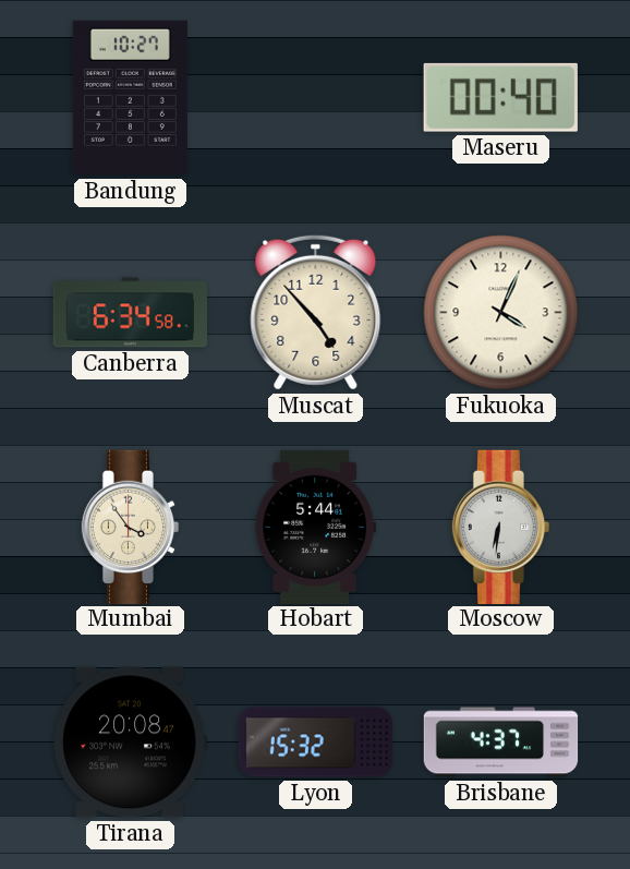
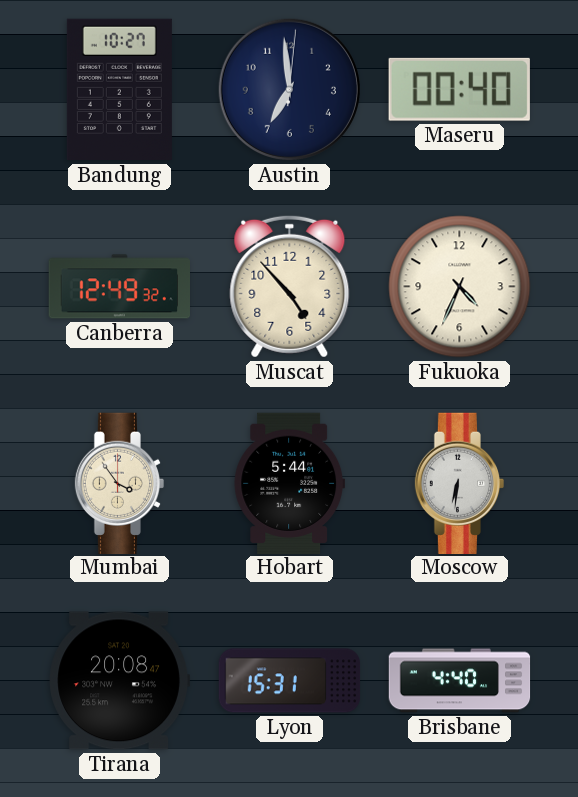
Austin: none -> 6:59
Canberra: 6:34 -> 12:49
Fukuoka: 4:04 -> 4:34
Lyon: 15:32 -> 15:31
Brisbane: 4:37 -> 4:40
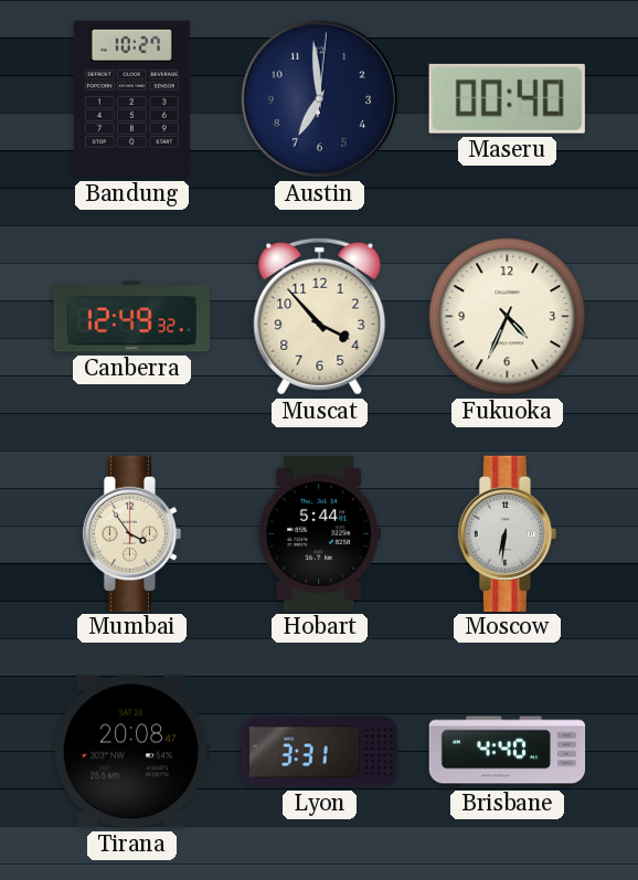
Muscat: 4:53 -> 3:53
Lyon: 15:31 -> 3:31
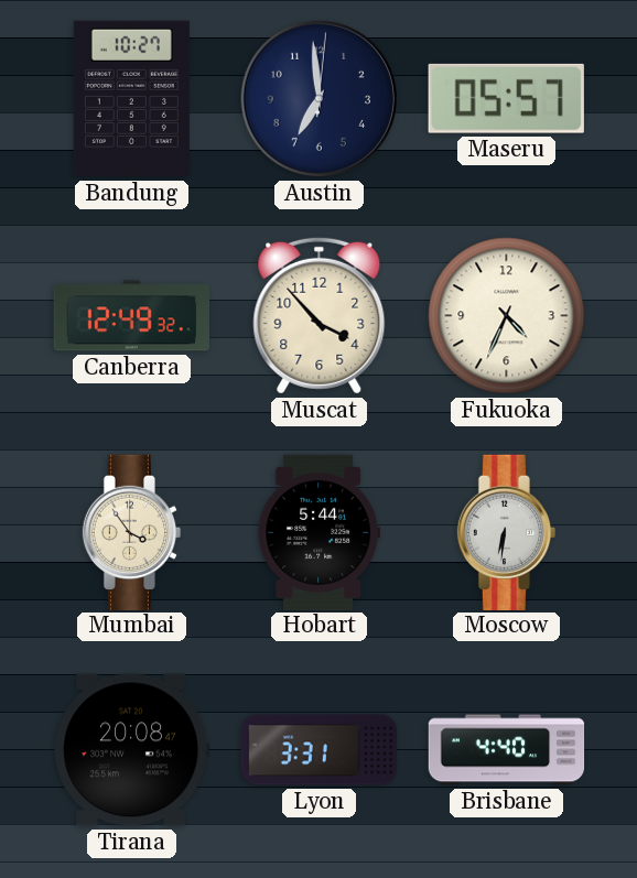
Maseru: 00:40 -> 05:57
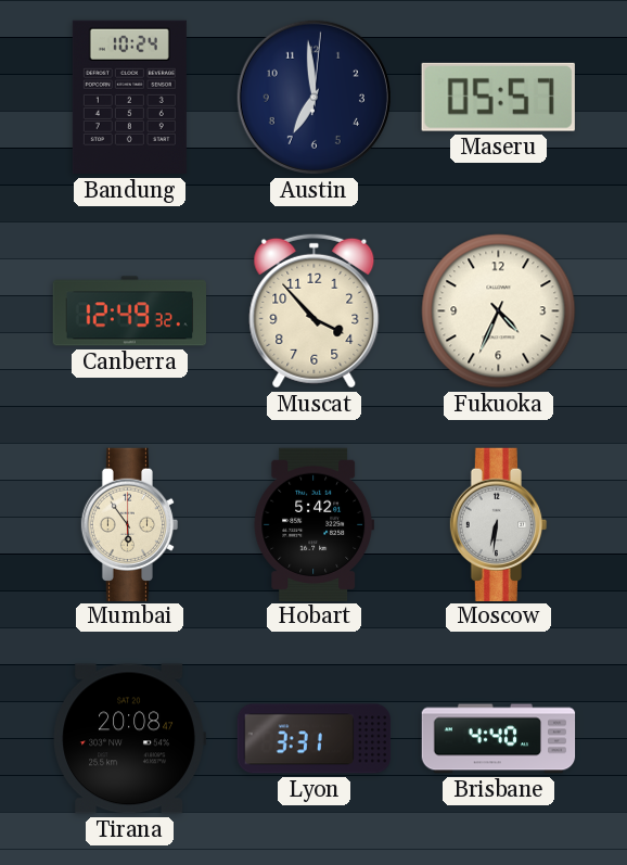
Bandung: 10:27 -> 10:24
Mumbai: 3:54 -> 5:54
Hobart: 5:44 -> 5:42
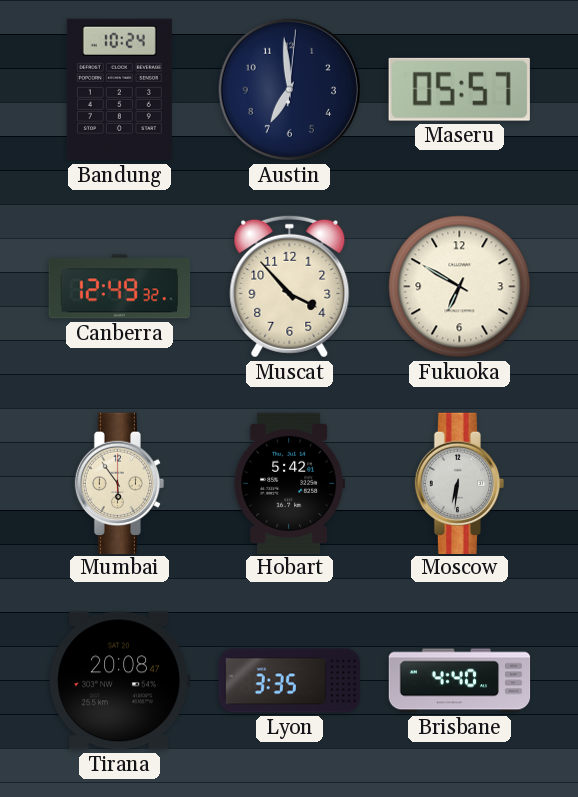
Fukuoka: 4:34 -> 6:50
Lyon: 3:31 -> 3:35
